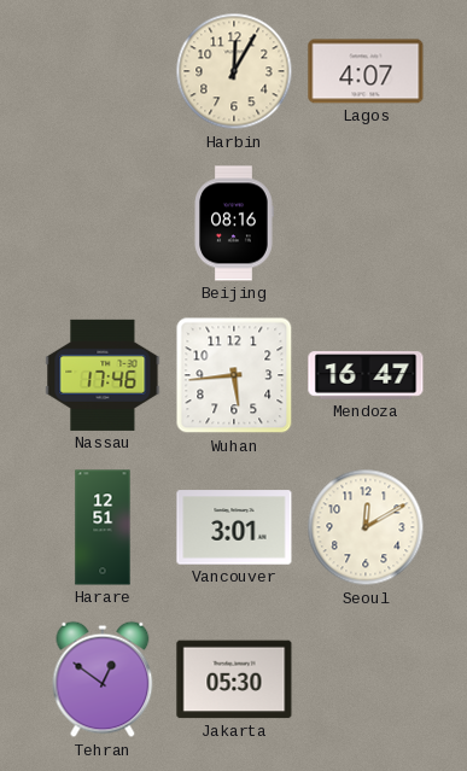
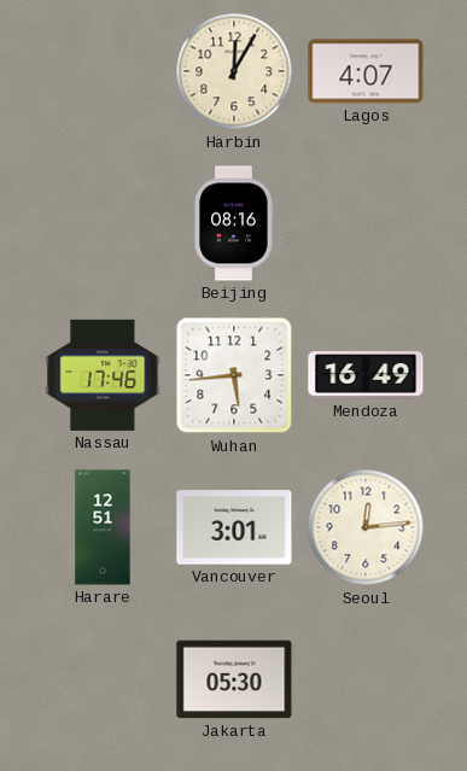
Mendoza: 16:47 -> 16:49
Seoul: 12:10 -> 12:14
Tehran: 12:51 -> none
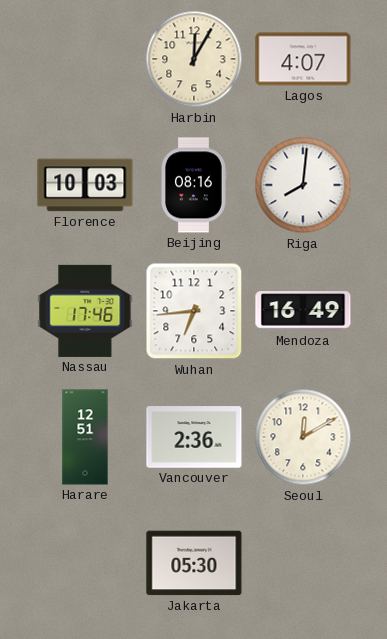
Florence: none -> 10:03
Riga: none -> 8:01
Wuhan: 5:44 -> 6:44
Vancouver: 3:01 -> 2:36
Seoul: 12:14 -> 12:10
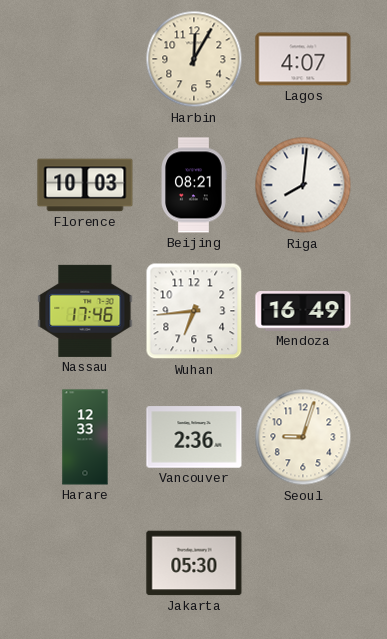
Beijing: 08:16 -> 08:21
Harare: 12:51 -> 12:33
Seoul: 12:10 -> 9:03
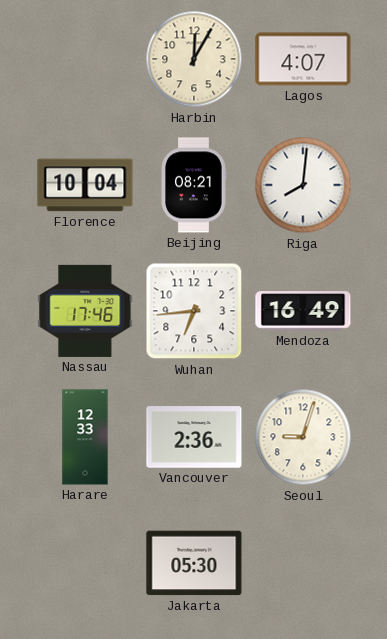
Florence: 10:03 -> 10:04
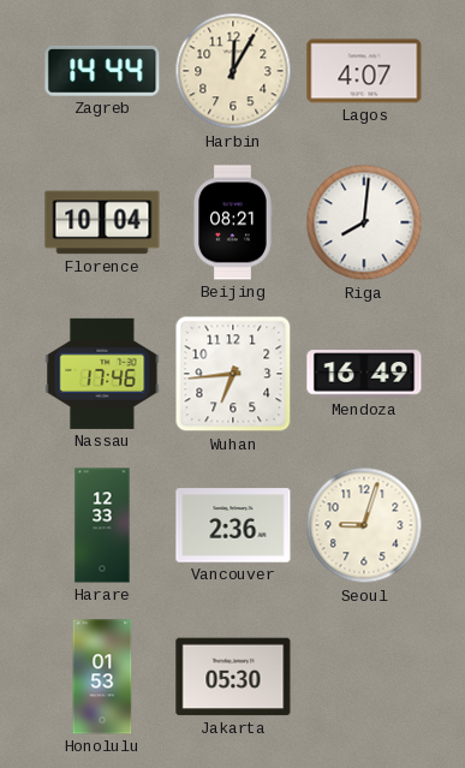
Zagreb: none -> 14:44
Honolulu: none -> 01:53
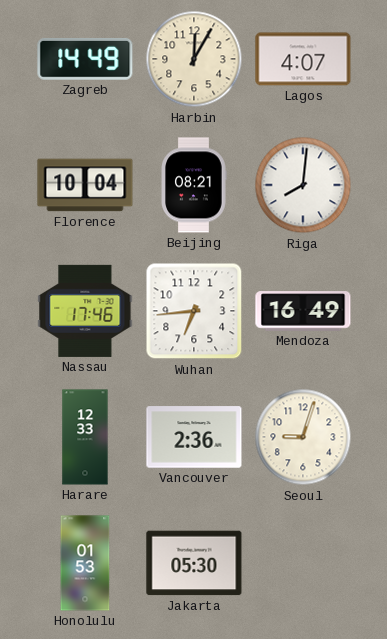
Zagreb: 14:44 -> 14:49
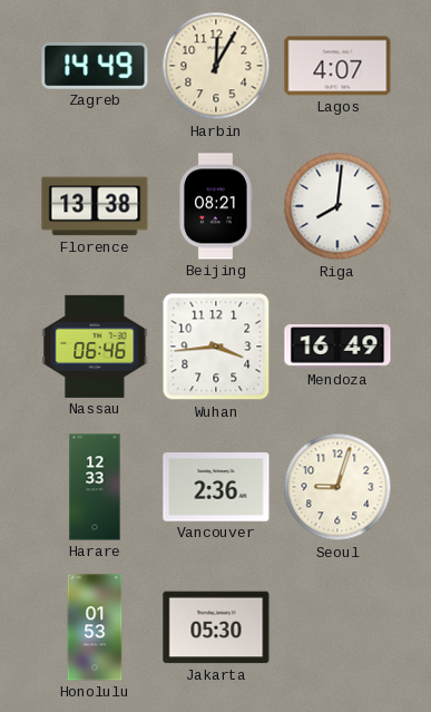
Florence: 10:04 -> 13:38
Nassau: 17:46 -> 06:46
Wuhan: 6:44 -> 3:44
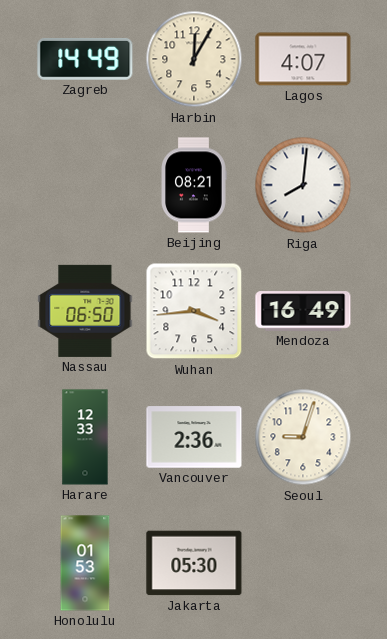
Florence: 13:38 -> none
Nassau: 06:46 -> 06:50
